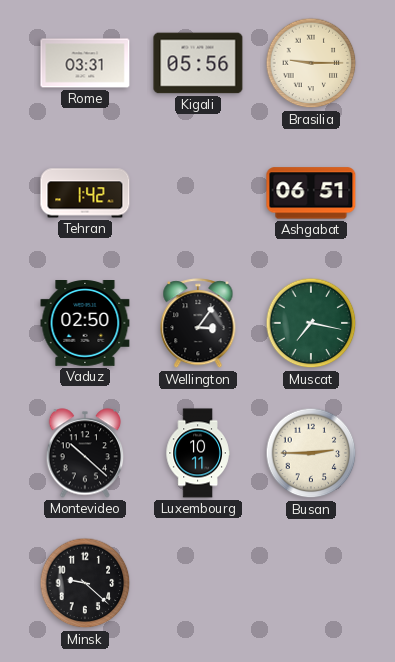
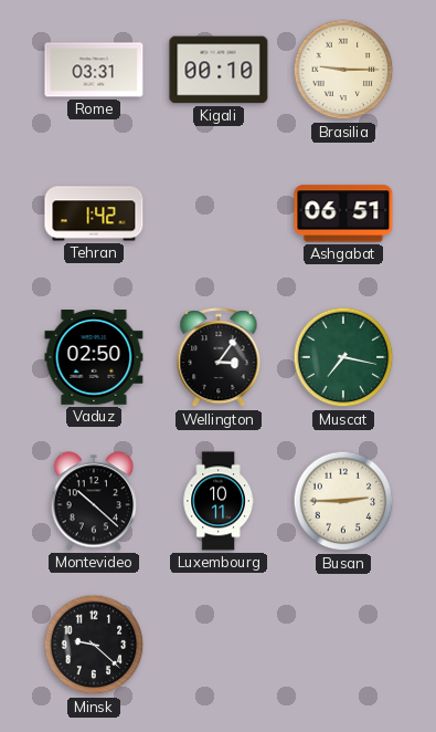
Kigali: 05:56 -> 00:10
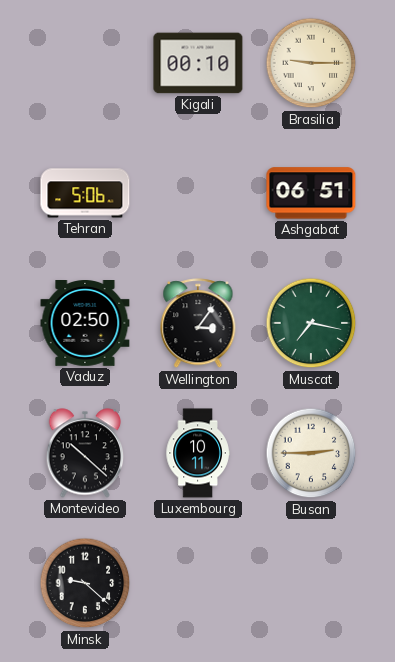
Rome: 03:31 -> none
Tehran: 1:42 -> 5:06
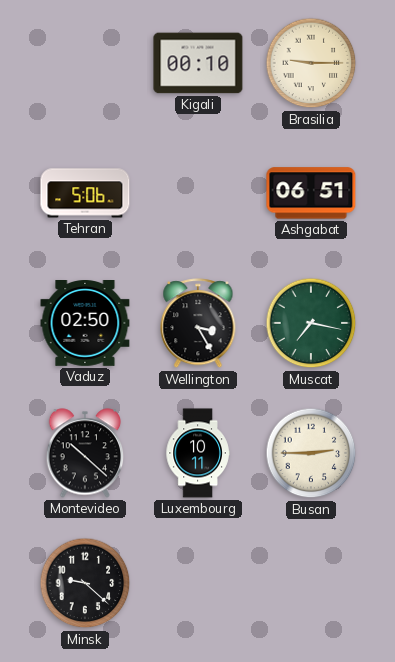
Wellington: 3:06 -> 3:25
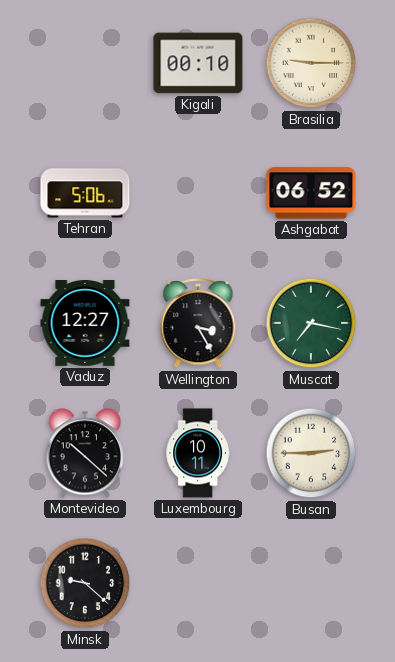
Ashgabat: 06:51 -> 06:52
Vaduz: 02:50 -> 12:27
